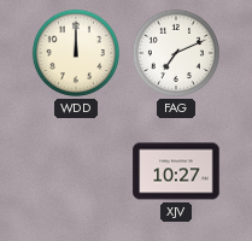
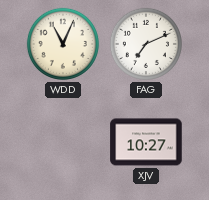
WDD: 12:00 -> 11:04
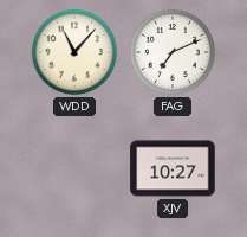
WDD: 11:04 -> 11:07
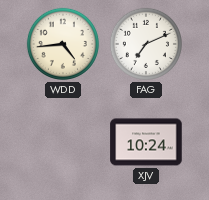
WDD: 11:07 -> 4:44
XJV: 10:27 -> 10:24
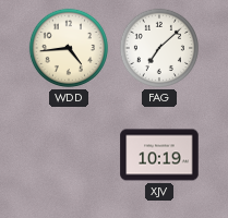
FAG: 7:11 -> 7:08
XJV: 10:24 -> 10:19
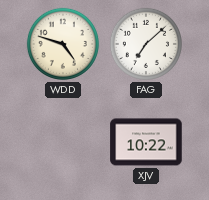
WDD: 4:44 -> 4:48
XJV: 10:19 -> 10:22
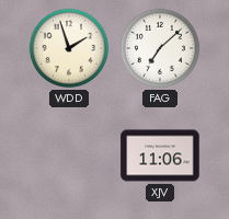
WDD: 4:48 -> 1:57
XJV: 10:22 -> 11:06
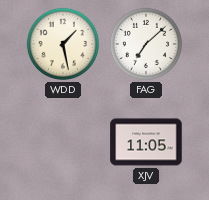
WDD: 1:57 -> 1:28
XJV: 11:06 -> 11:05
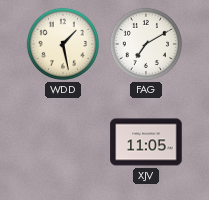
FAG: 7:08 -> 7:10
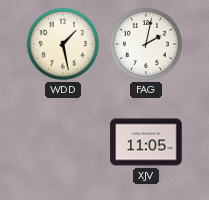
FAG: 7:10 -> 2:02
